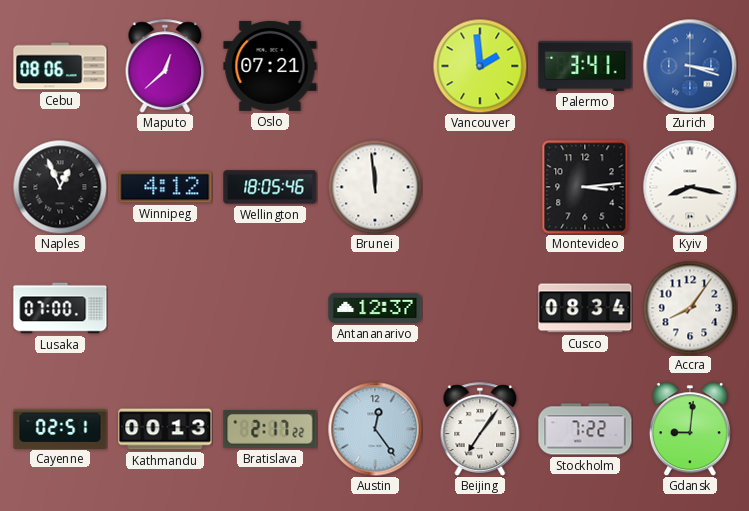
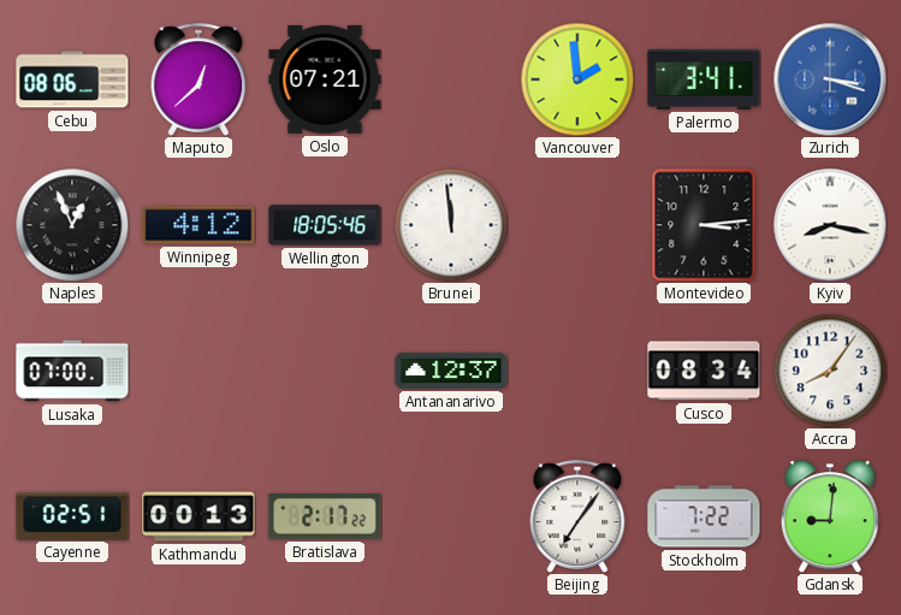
Austin: 12:24 -> none
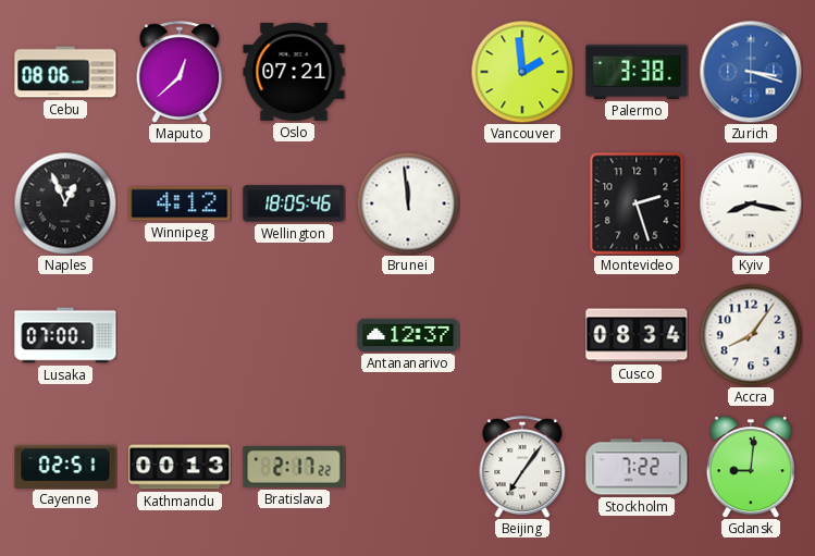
Palermo: 3:41 -> 3:38
Montevideo: 3:14 -> 2:27
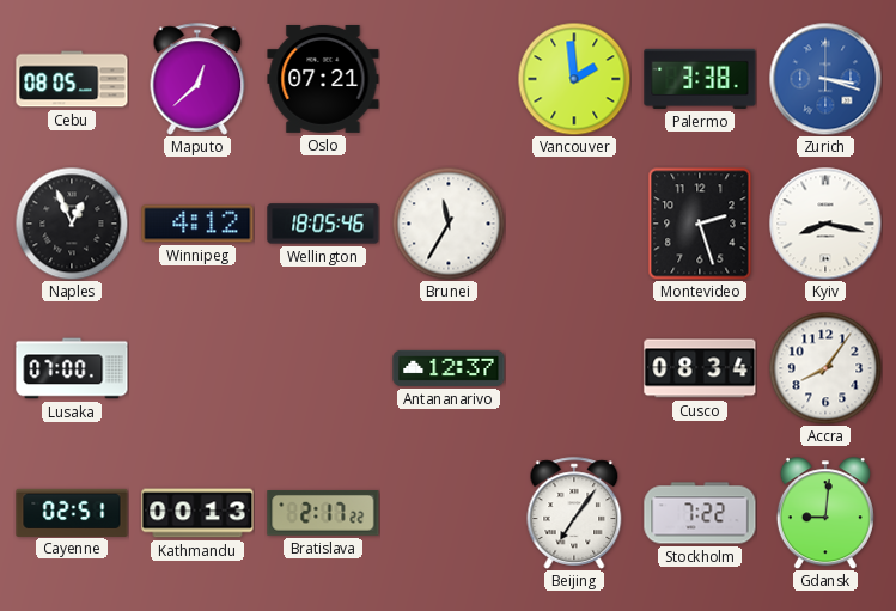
Cebu: 08:06 -> 08:05
Brunei: 11:59 -> 11:35
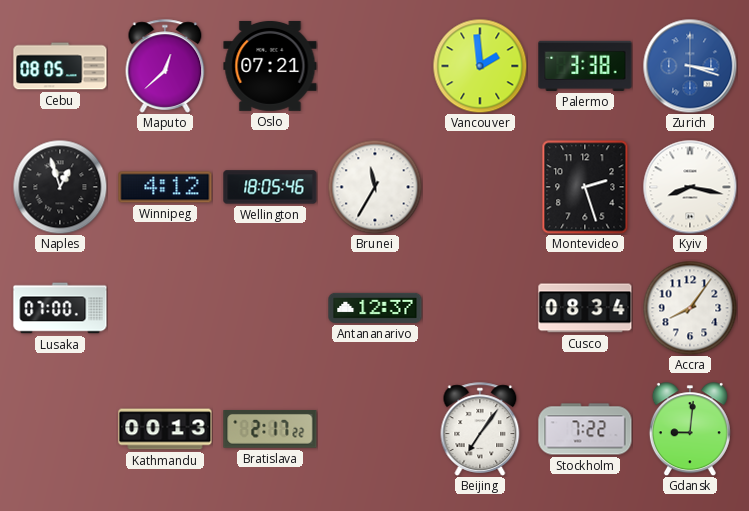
Naples: 12:56 -> 12:57
Cayenne: 02:51 -> none
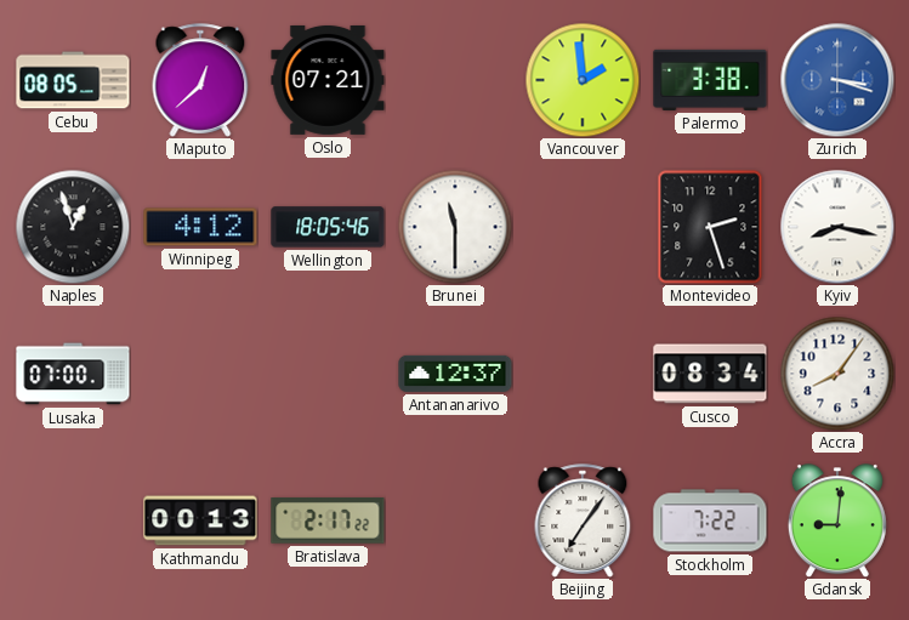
Brunei: 11:35 -> 11:30
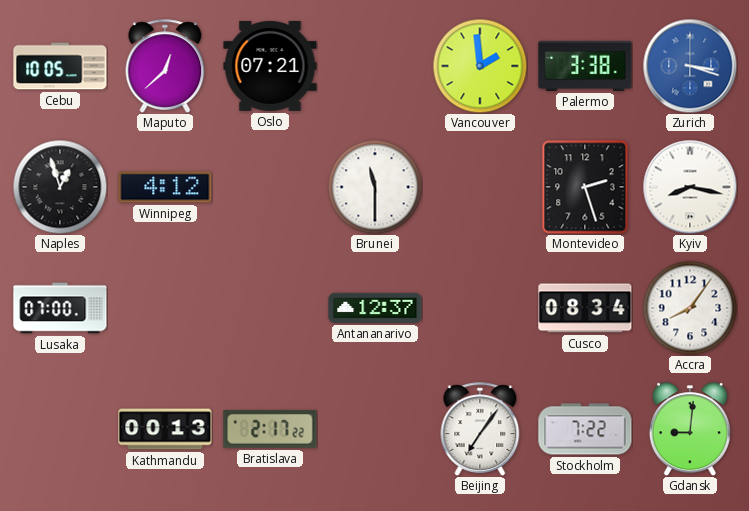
Cebu: 08:05 -> 10:05
Wellington: 18:05 -> none
